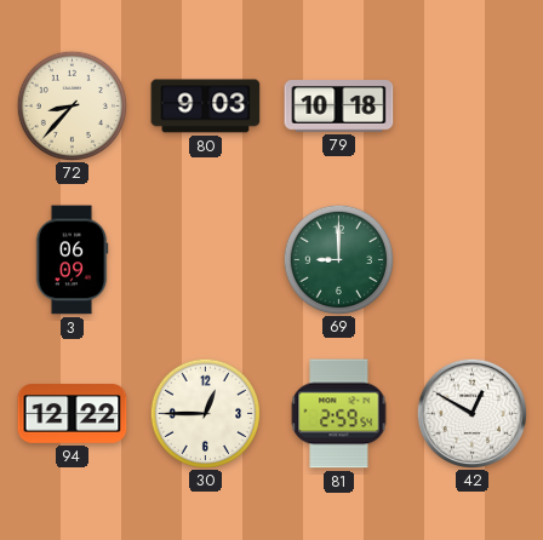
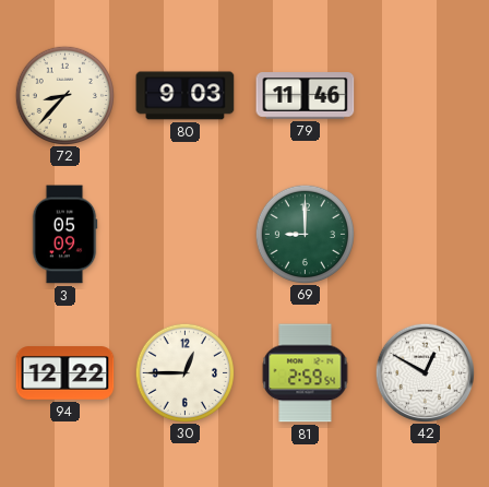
79: 10:18 -> 11:46
3: 06:09 -> 05:09
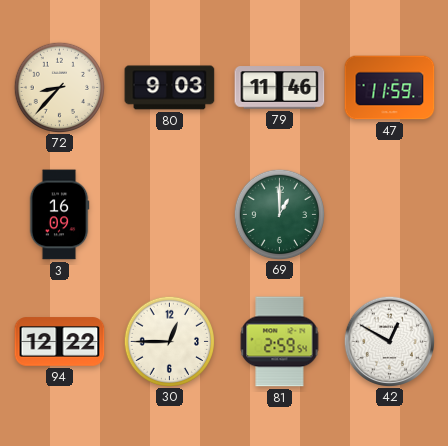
47: none -> 11:59
3: 05:09 -> 16:09
69: 9:00 -> 1:00
